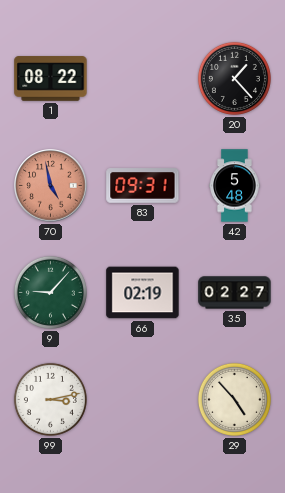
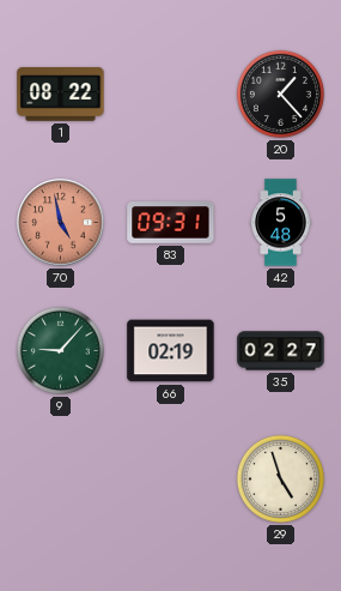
99: 3:13 -> none
29: 4:53 -> 4:57
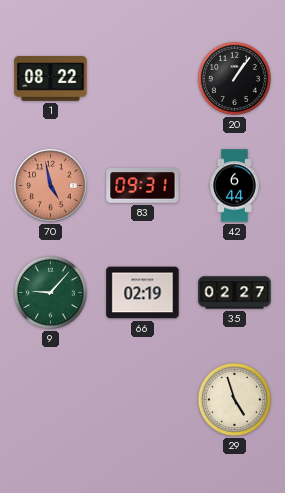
20: 1:23 -> 1:06
42: 5:48 -> 6:44
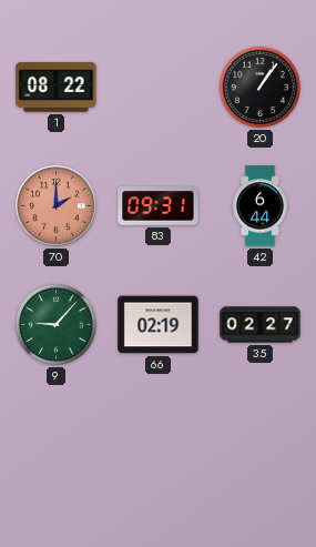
70: 4:58 -> 2:00
29: 4:57 -> none
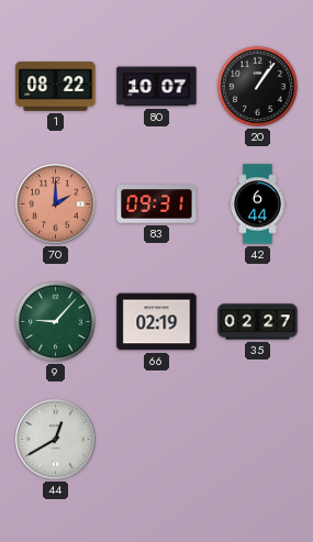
80: none -> 10:07
44: none -> 12:40
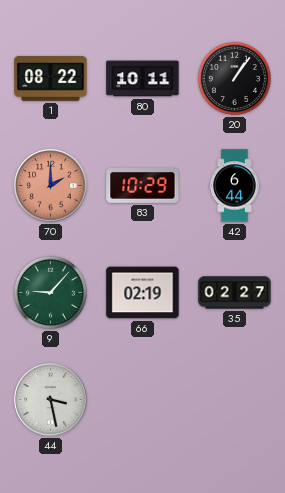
80: 10:07 -> 10:11
83: 09:31 -> 10:29
44: 12:40 -> 3:28
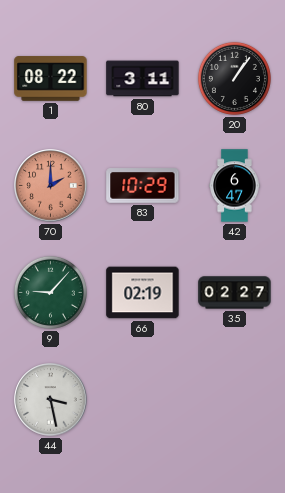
80: 10:11 -> 3:11
42: 6:44 -> 6:47
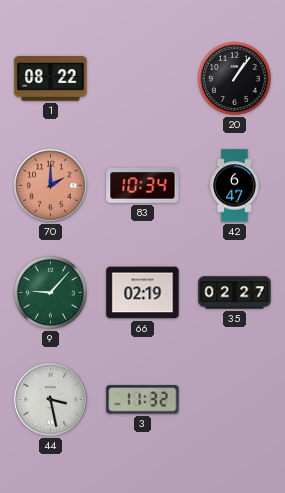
80: 3:11 -> none
83: 10:29 -> 10:34
3: none -> 11:32
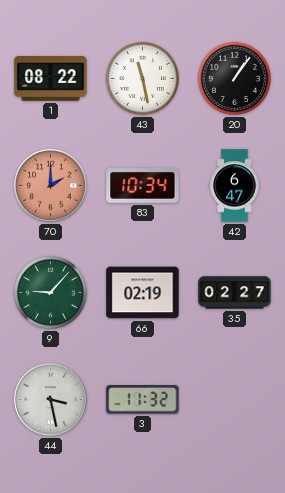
43: none -> 11:28
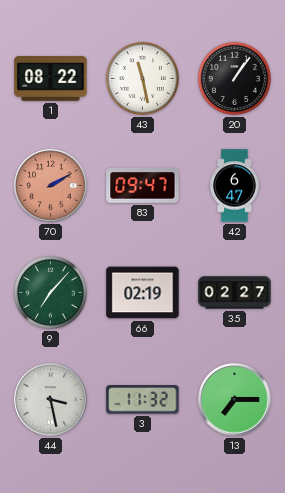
70: 2:00 -> 2:10
83: 10:34 -> 09:47
9: 9:07 -> 7:07
13: none -> 7:15
